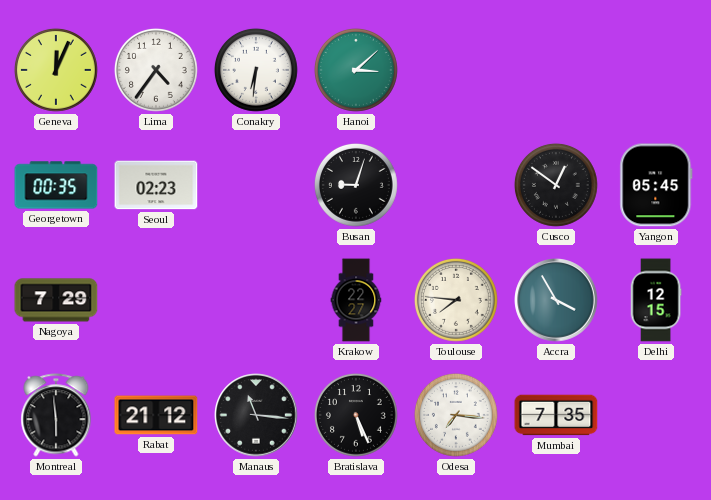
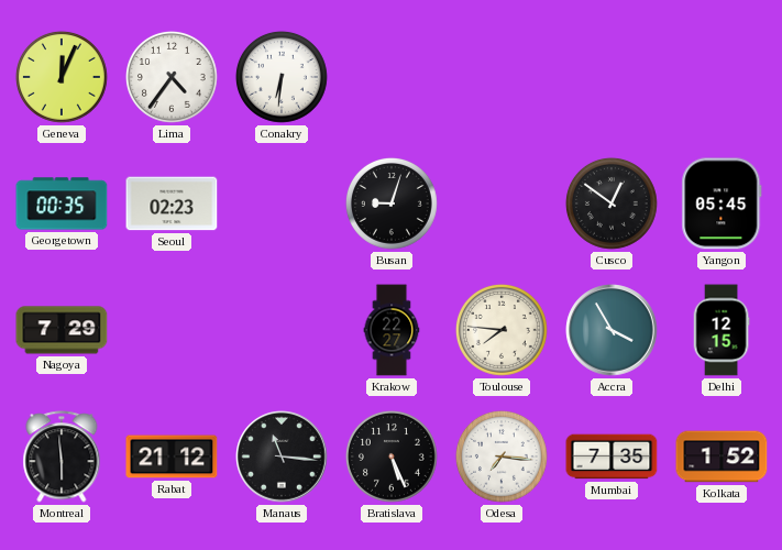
Hanoi: 3:08 -> none
Kolkata: none -> 1:52
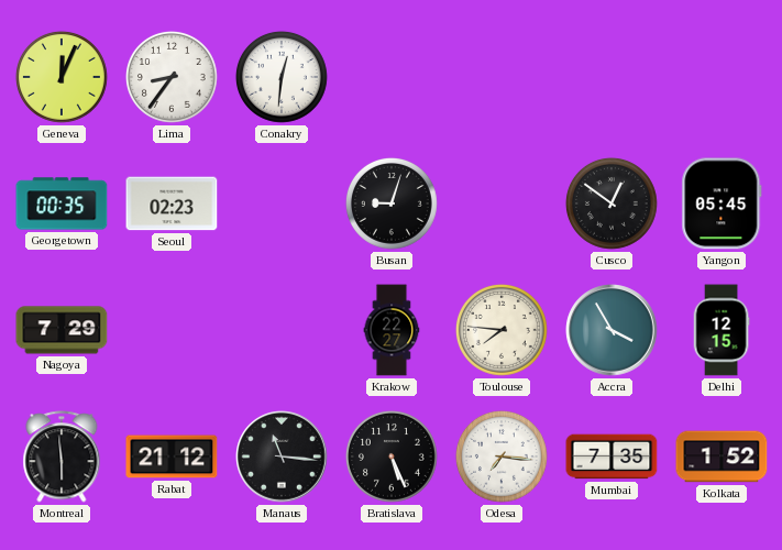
Lima: 4:36 -> 8:36
Conakry: 6:31 -> 12:31
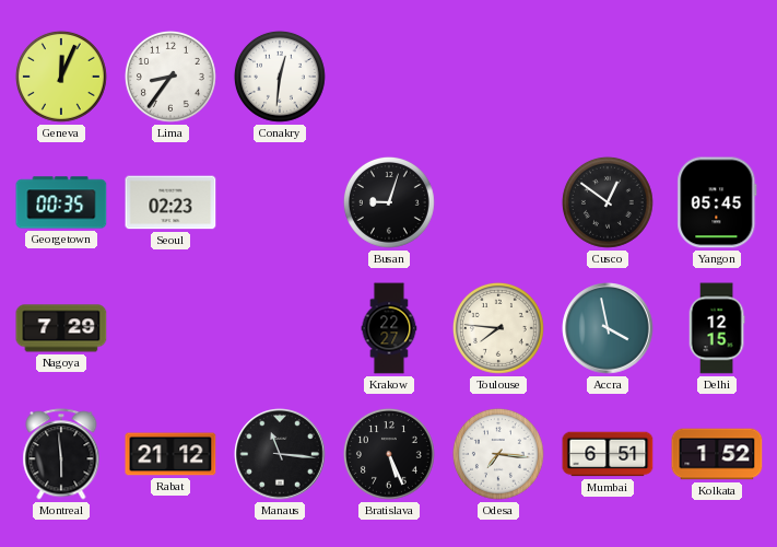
Accra: 3:55 -> 3:58
Mumbai: 7:35 -> 6:51
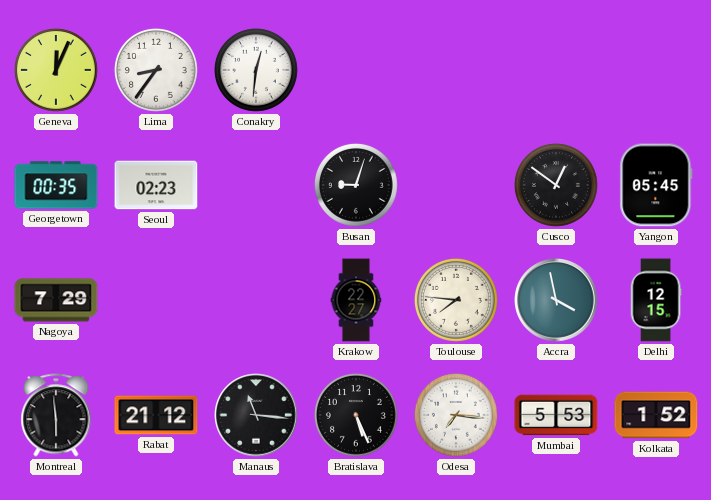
Mumbai: 6:51 -> 5:53
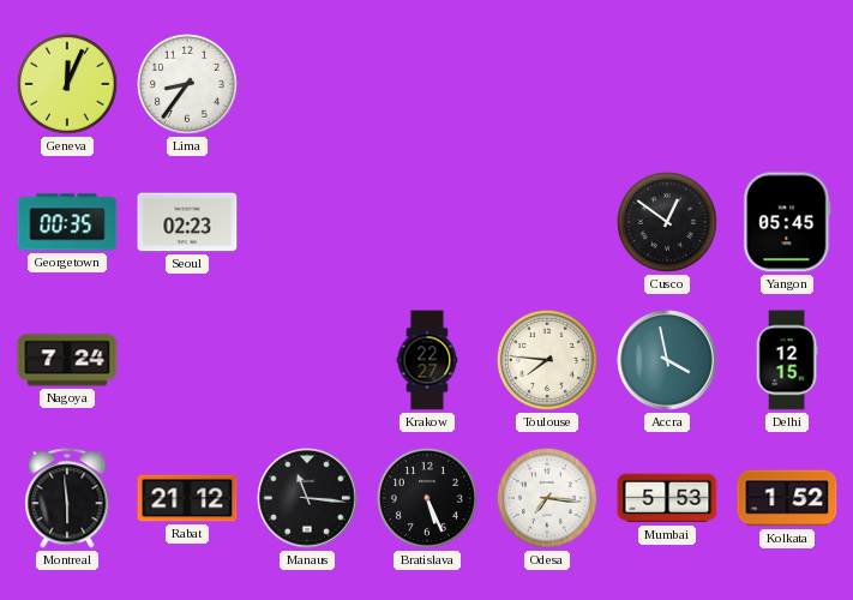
Conakry: 12:31 -> none
Busan: 9:03 -> none
Nagoya: 7:29 -> 7:24
